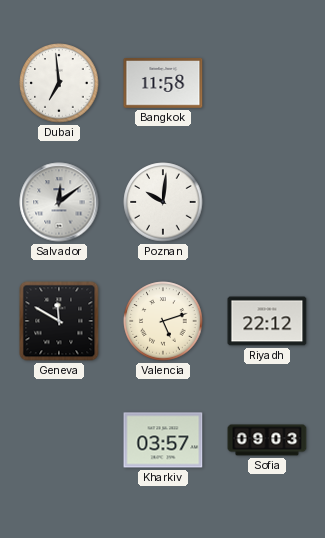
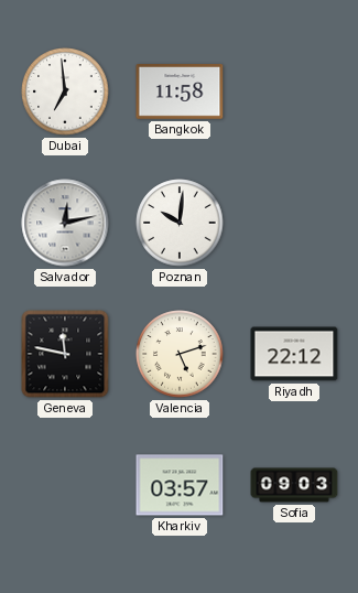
Salvador: 12:09 -> 12:13
Geneva: 11:50 -> 11:47
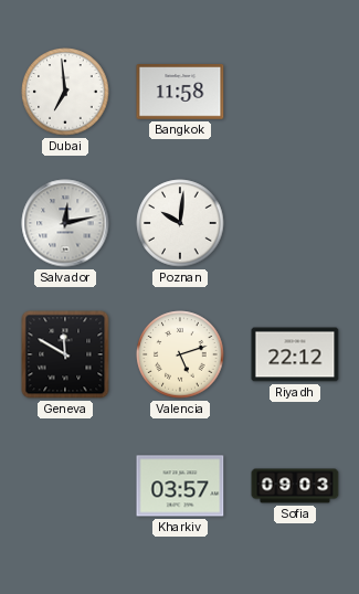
Geneva: 11:47 -> 11:50
